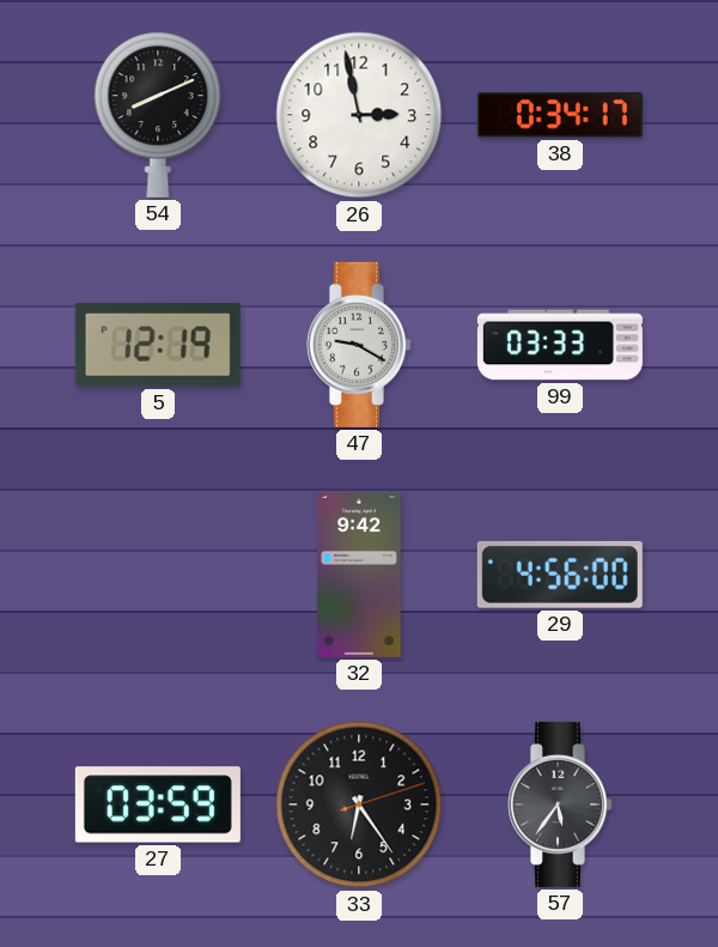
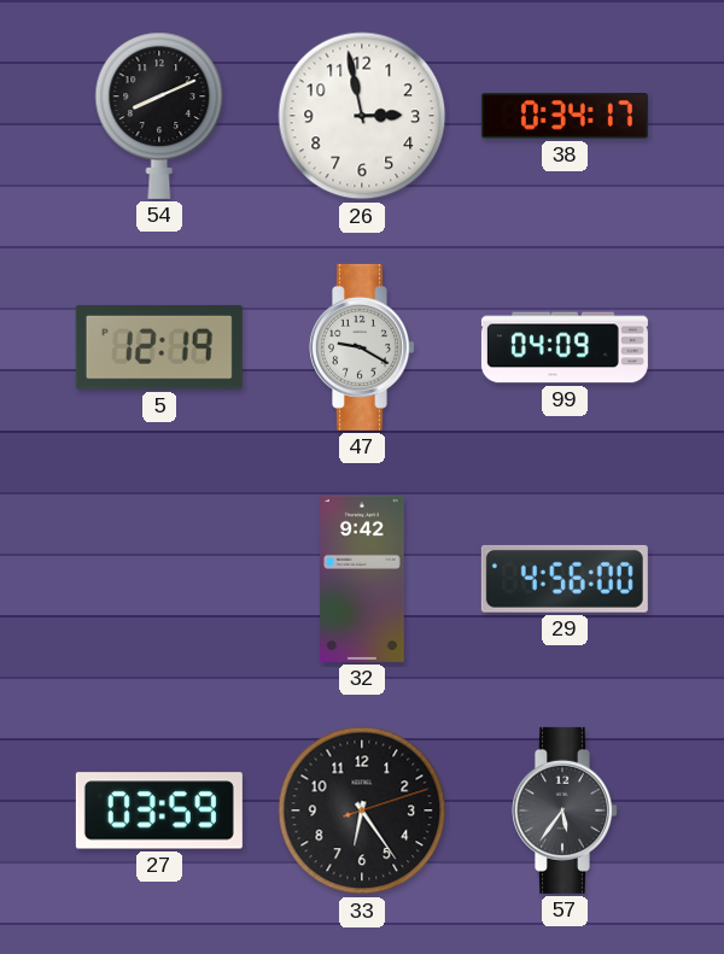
99: 03:33 -> 04:09
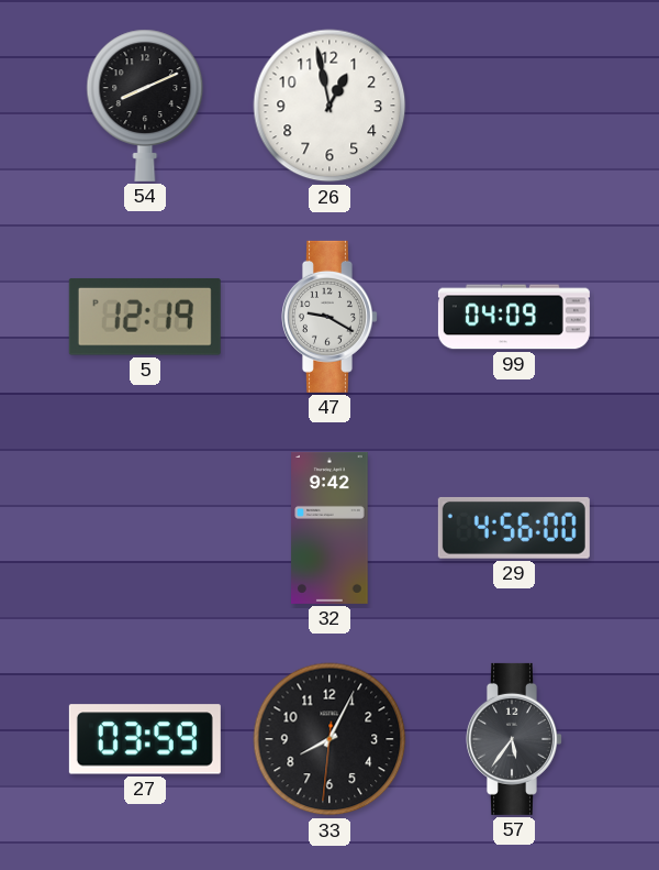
26: 2:58 -> 12:58
38: 0:34 -> none
33: 6:24 -> 8:04
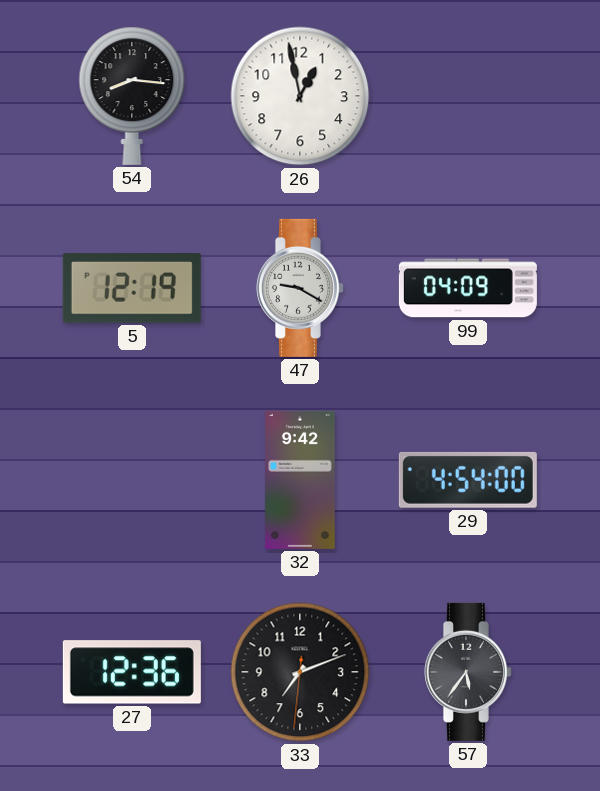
54: 8:11 -> 8:16
29: 4:56 -> 4:54
27: 03:59 -> 12:36
33: 8:04 -> 7:11
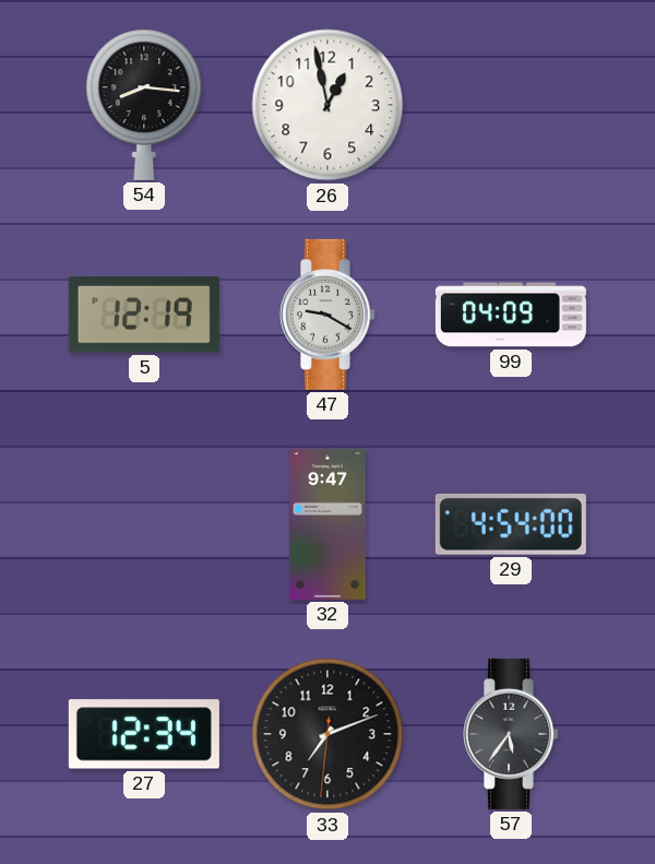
32: 9:42 -> 9:47
27: 12:36 -> 12:34
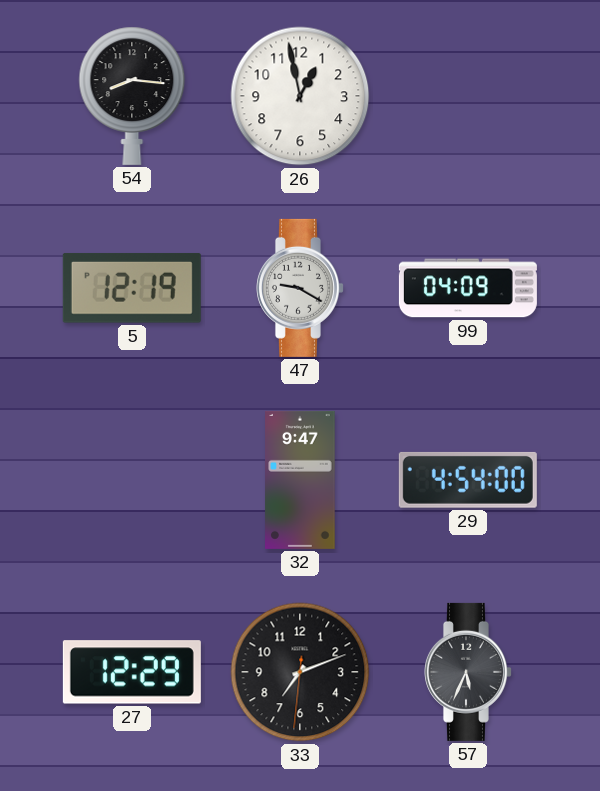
27: 12:34 -> 12:29
57: 5:36 -> 5:34
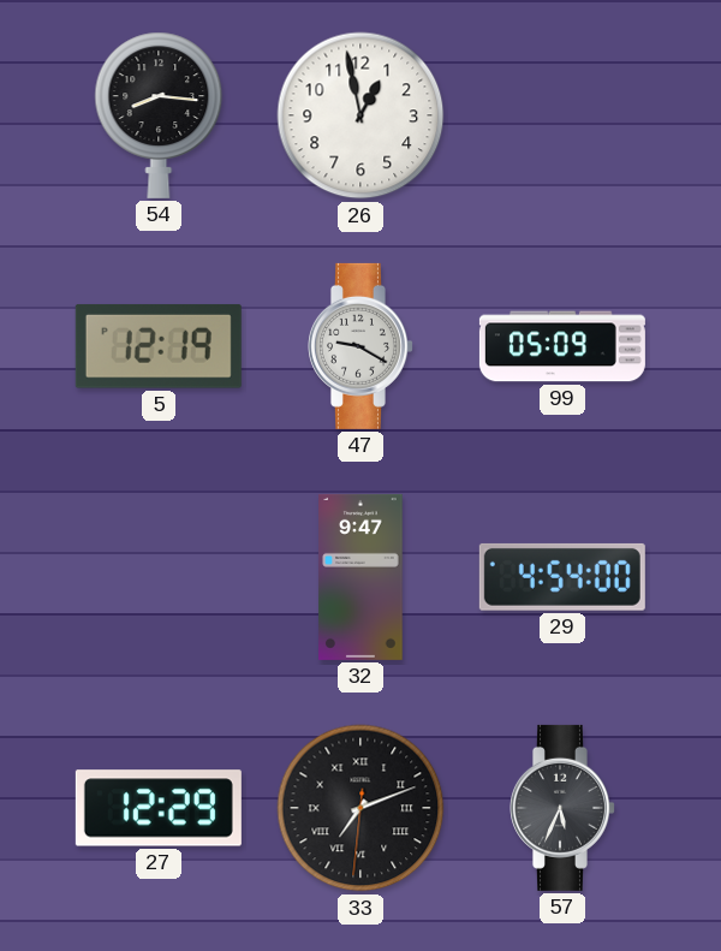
99: 04:09 -> 05:09
33 numerals: Arabic -> Roman
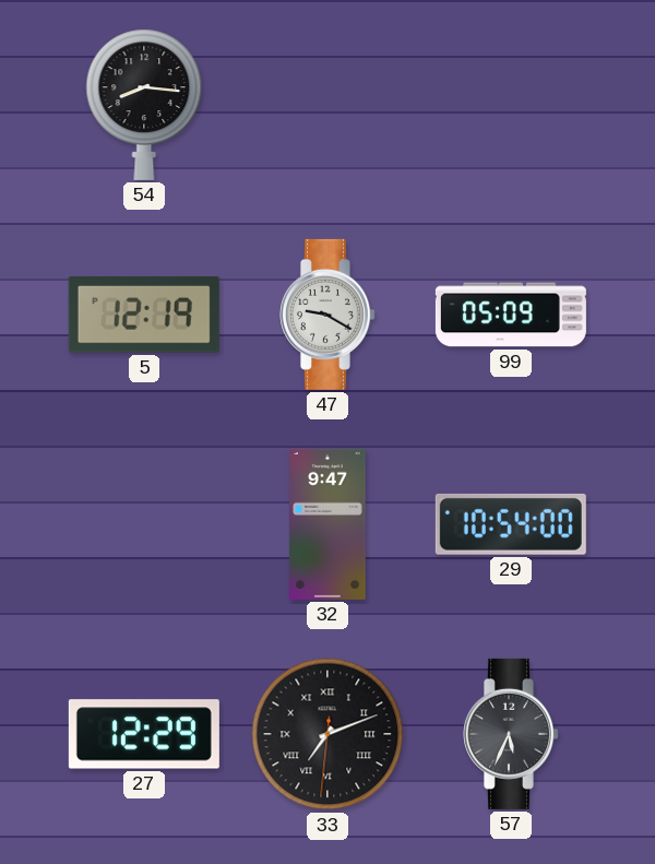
26: 12:58 -> none
29: 4:54 -> 10:54
